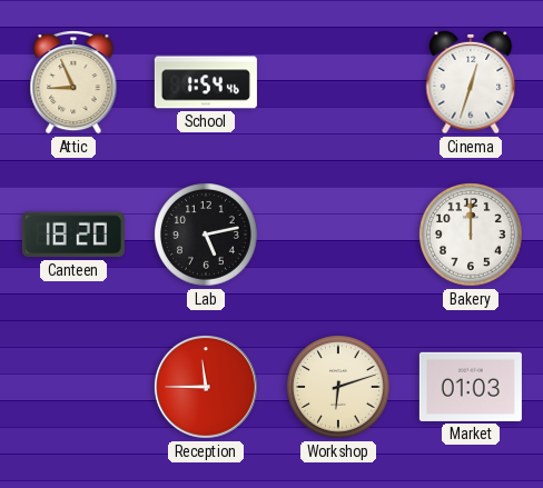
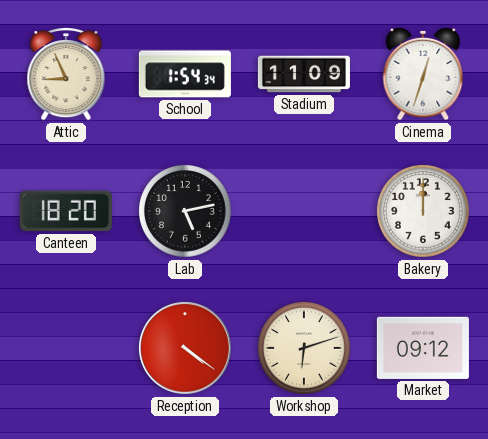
School: 1:54:46 -> 1:54:34
Stadium: none -> 11:09
Reception: 11:45 -> 4:21
Market: 01:03 -> 09:12
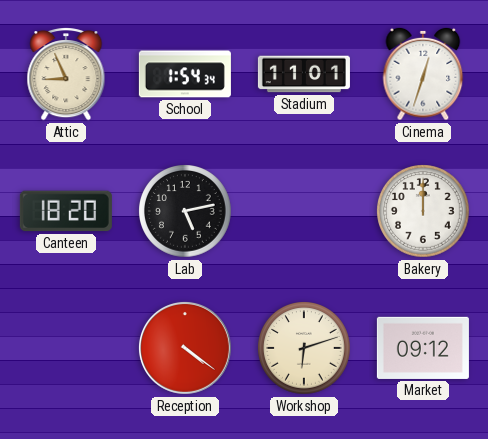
Stadium: 11:09 -> 11:01
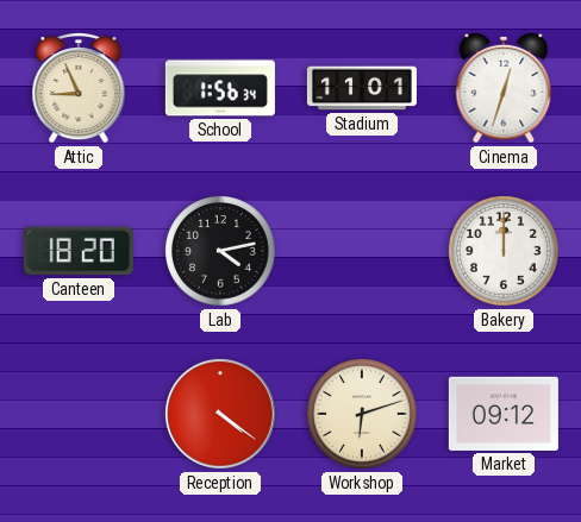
School: 1:54 -> 1:56
Lab: 5:13 -> 4:13
